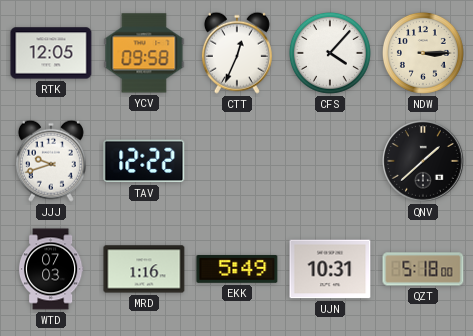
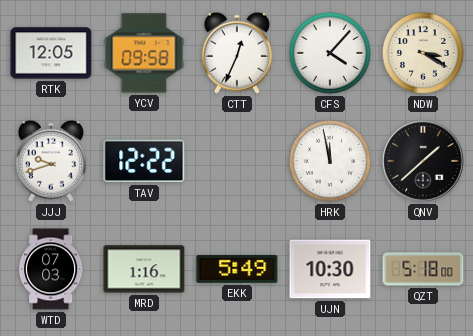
NDW: 3:15 -> 3:20
HRK: none -> 11:58
UJN: 10:31 -> 10:30
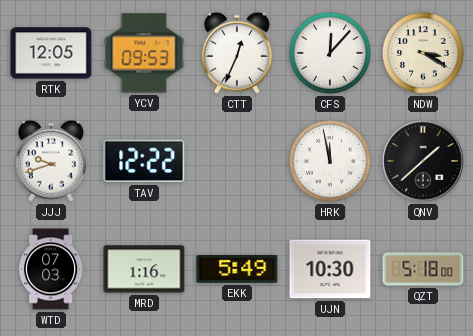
YCV: 09:58 -> 09:53
CFS: 4:07 -> 12:07
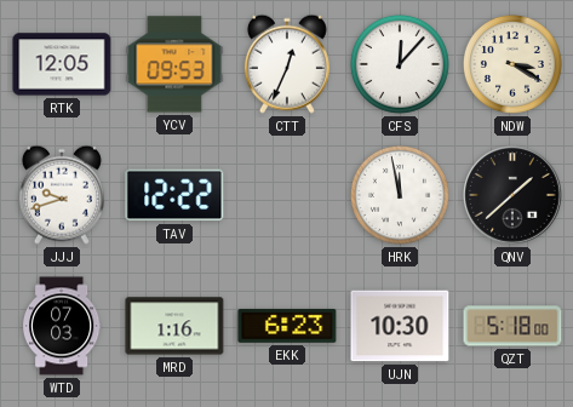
EKK: 5:49 -> 6:23
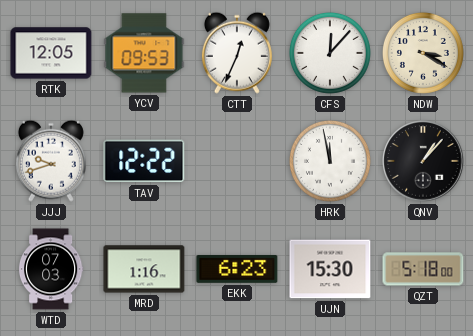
QNV: 1:38 -> 1:07
UJN: 10:30 -> 15:30
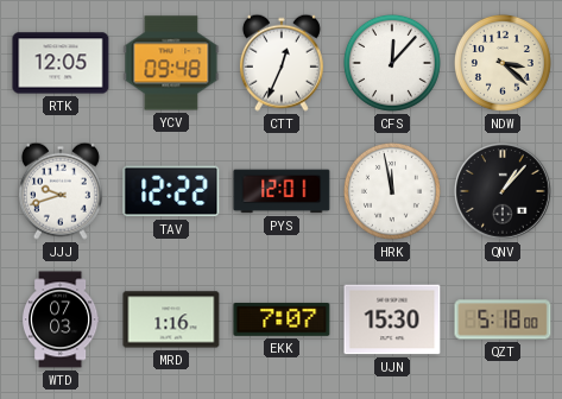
YCV: 09:53 -> 09:48
NDW: 3:20 -> 3:22
PYS: none -> 12:01
EKK: 6:23 -> 7:07
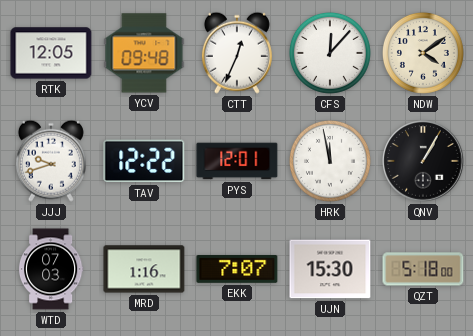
NDW: 3:22 -> 4:09
QNV: 1:07 -> 1:05
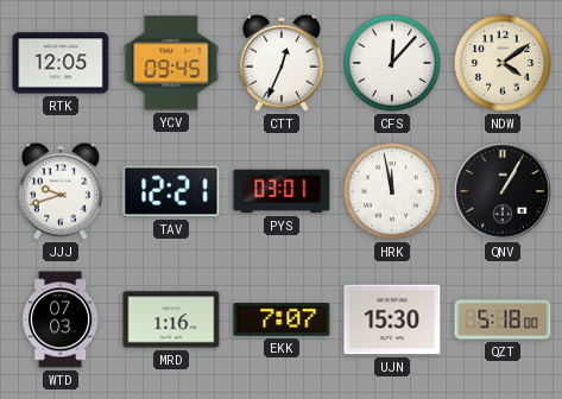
YCV: 09:48 -> 09:45
TAV: 12:22 -> 12:21
PYS: 12:01 -> 03:01
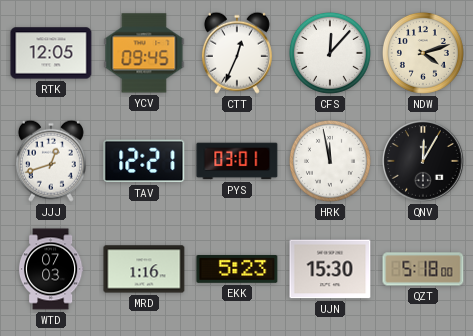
NDW: 4:09 -> 4:12
JJJ: 9:42 -> 12:42
QNV: 1:05 -> 12:05
EKK: 7:07 -> 5:23
